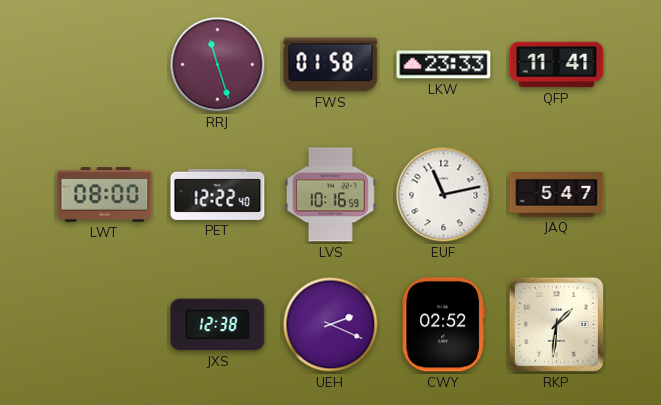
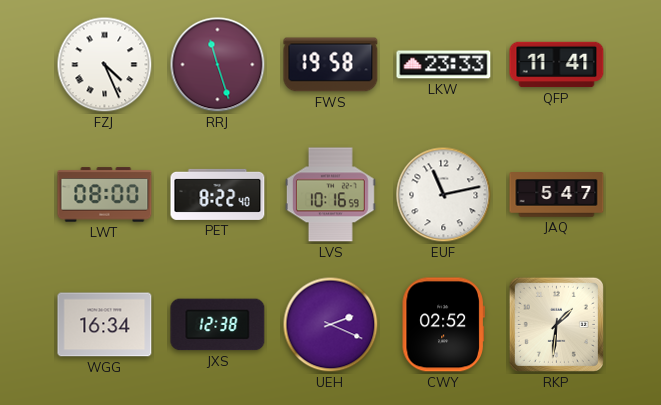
FZJ: none -> 4:26
FWS: 01:58 -> 19:58
PET: 12:22 -> 8:22
WGG: none -> 16:34
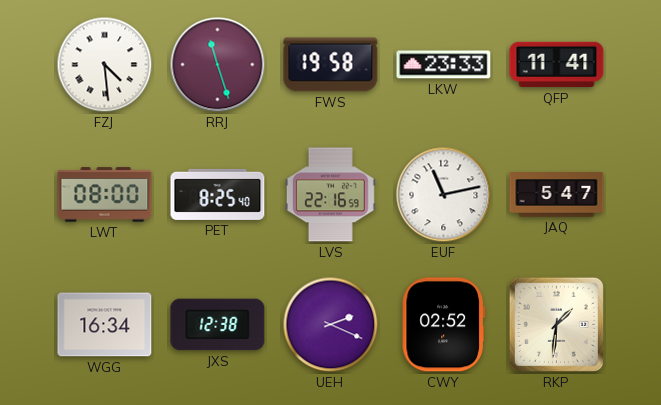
FZJ: 4:26 -> 4:29
PET: 8:22 -> 8:25
LVS: 10:16 -> 22:16
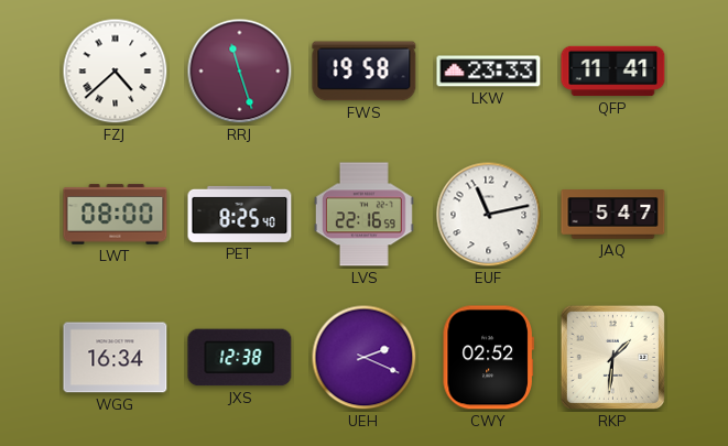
FZJ: 4:29 -> 4:38
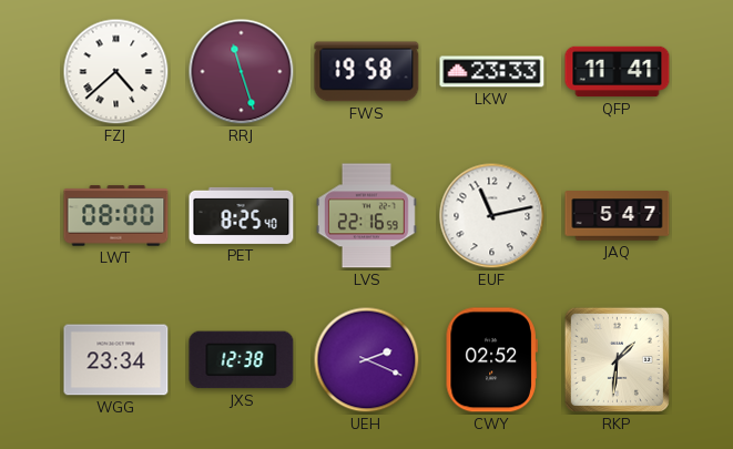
WGG: 16:34 -> 23:34
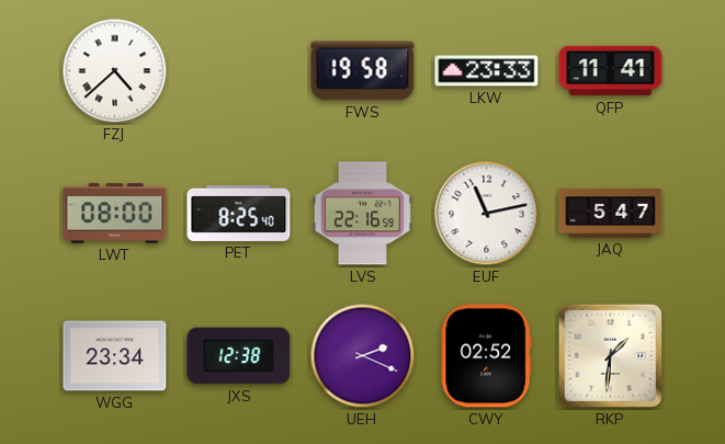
RRJ: 11:27 -> none
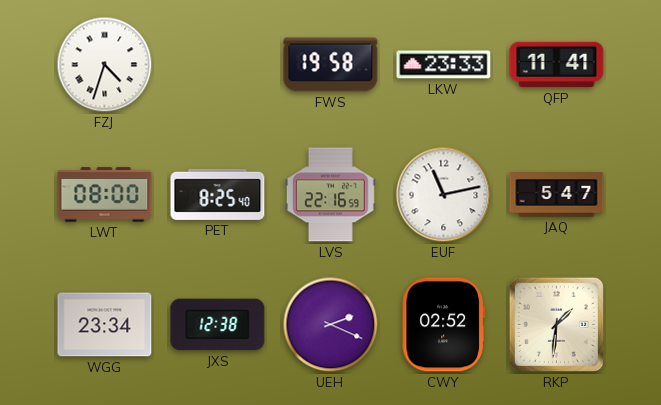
FZJ: 4:38 -> 4:33
